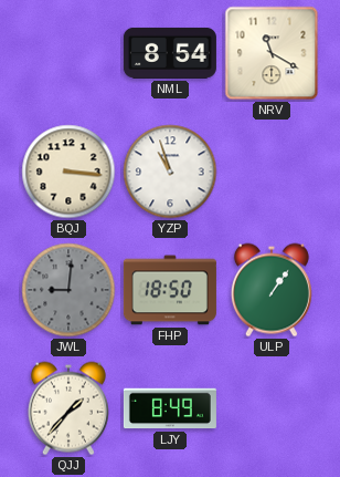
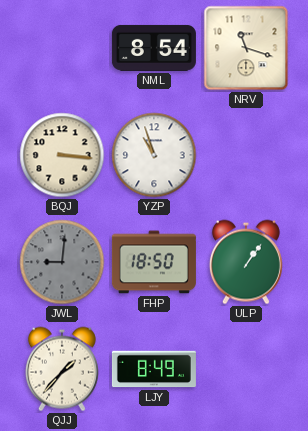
NRV: 11:20 -> 11:18
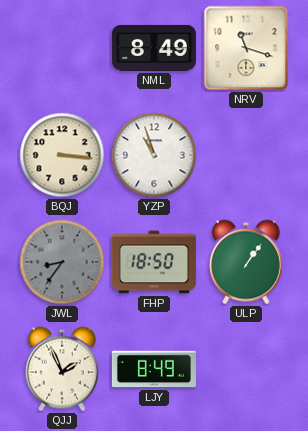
NML: 8:54 -> 8:49
JWL: 9:01 -> 8:36
QJJ: 1:37 -> 1:56
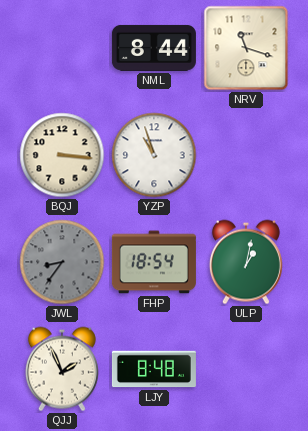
NML: 8:49 -> 8:44
FHP: 18:50 -> 18:54
ULP: 1:06 -> 1:02
LJY: 8:49 -> 8:48
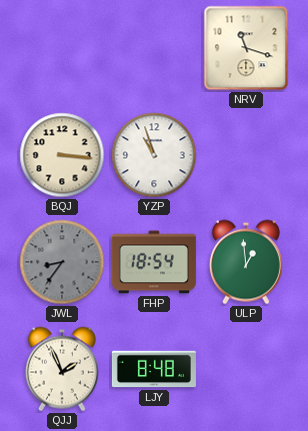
NML: 8:44 -> none
ULP: 1:02 -> 12:59
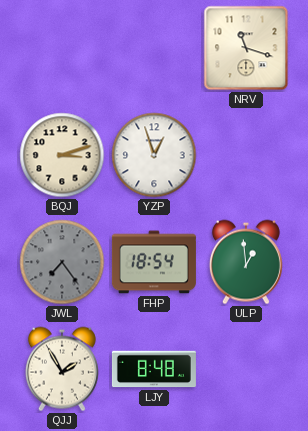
BQJ: 3:16 -> 3:12
YZP: 10:57 -> 12:57
JWL: 8:36 -> 7:24
QJJ: 1:56 -> 1:55
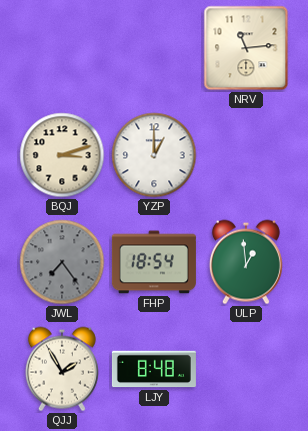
NRV: 11:18 -> 11:14
YZP: 12:57 -> 1:00
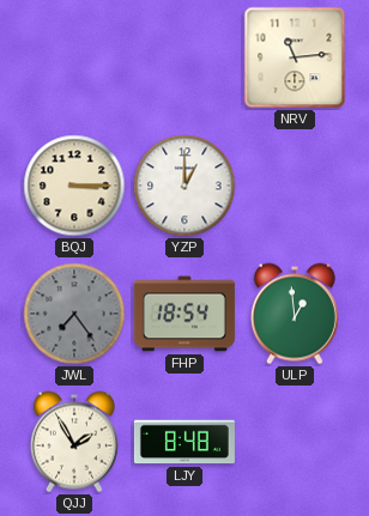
BQJ: 3:12 -> 3:15
